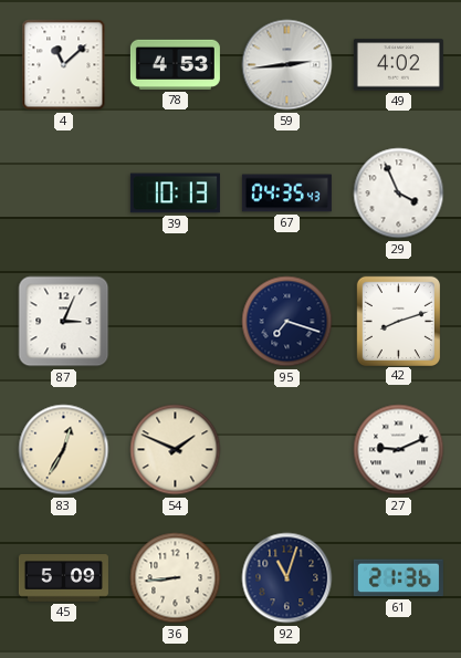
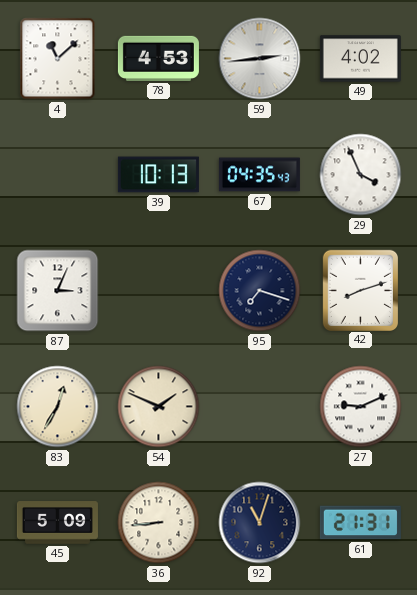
61: 21:36 -> 21:31
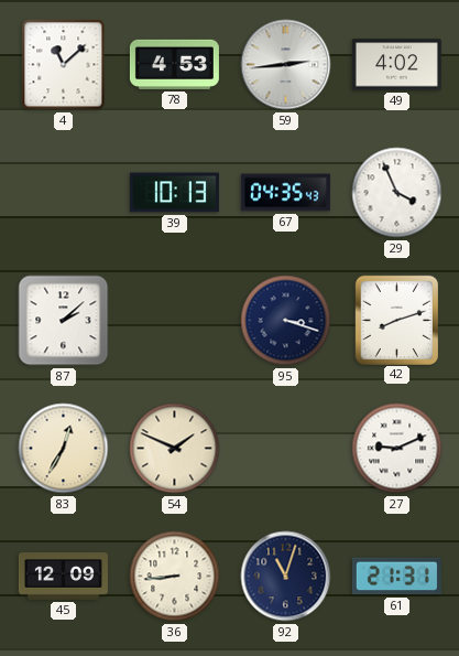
87: 3:04 -> 2:08
95: 7:18 -> 3:18
45: 5:09 -> 12:09
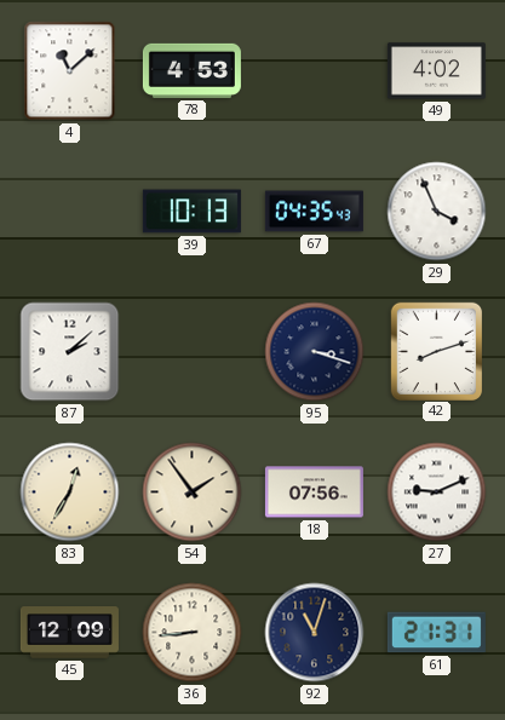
59: 2:44 -> none
54: 1:49 -> 1:54
18: none -> 07:56
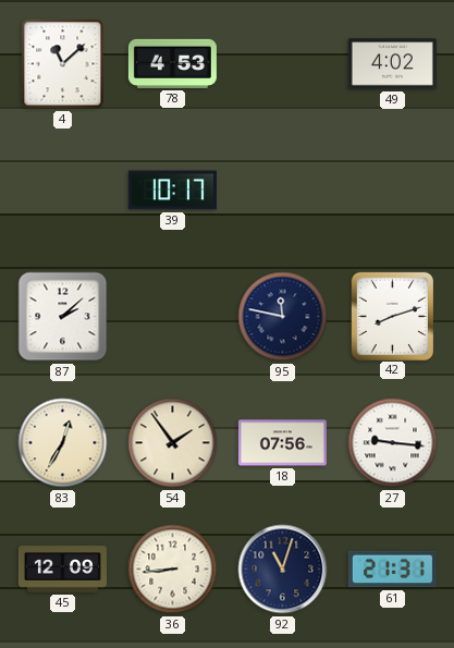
39: 10:13 -> 10:17
67: 04:35 -> none
29: 3:56 -> none
95: 3:18 -> 11:47
27: 9:11 -> 9:16
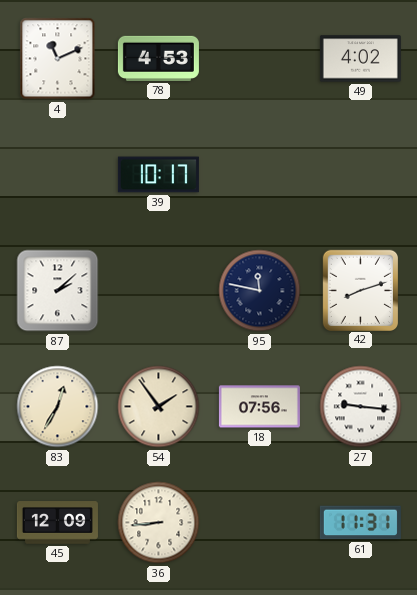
4: 11:08 -> 11:11
92: 11:03 -> none
61: 21:31 -> 11:31
